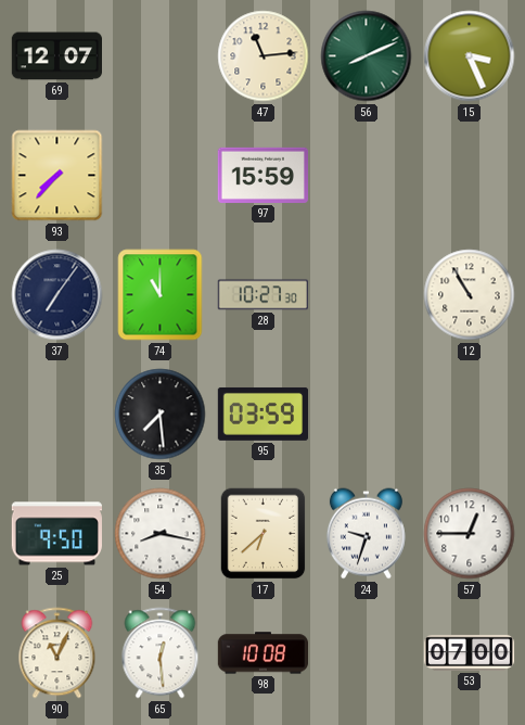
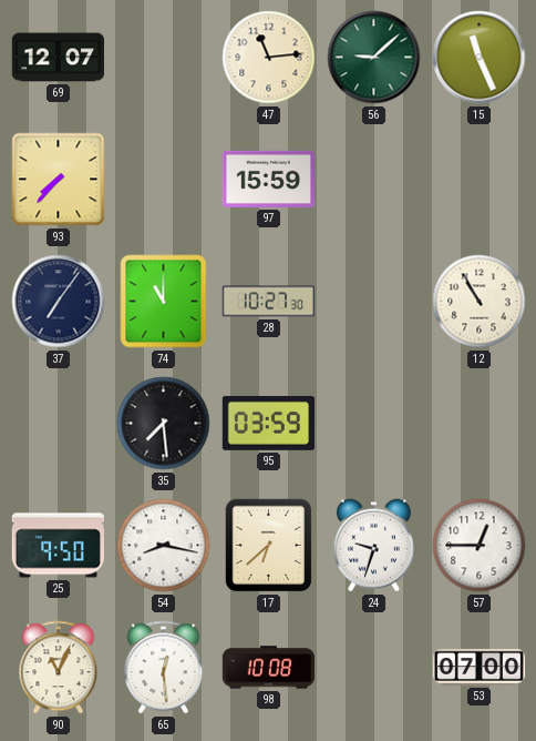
56: 8:11 -> 9:08
15: 3:26 -> 11:26
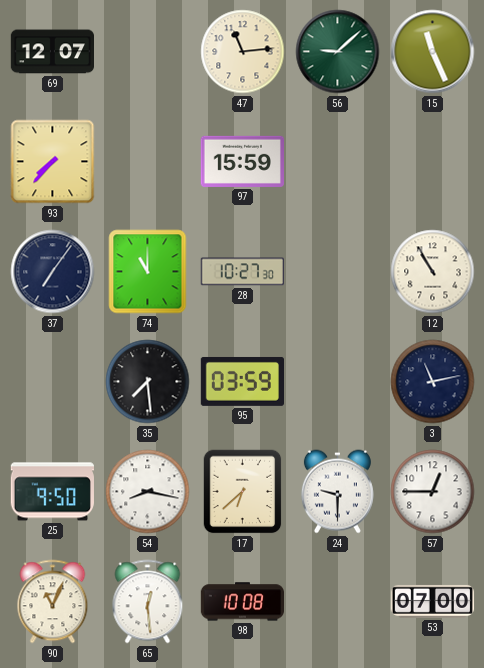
3: none -> 11:13
24: 9:33 -> 9:30
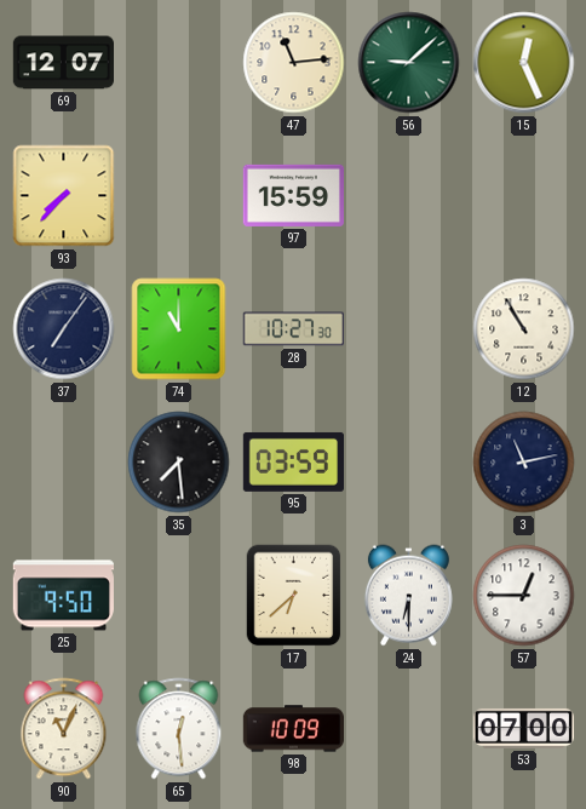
15: 11:26 -> 12:26
54: 8:17 -> none
24: 9:30 -> 6:30
98: 10:08 -> 10:09
